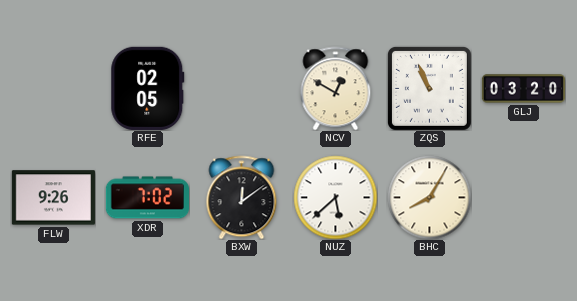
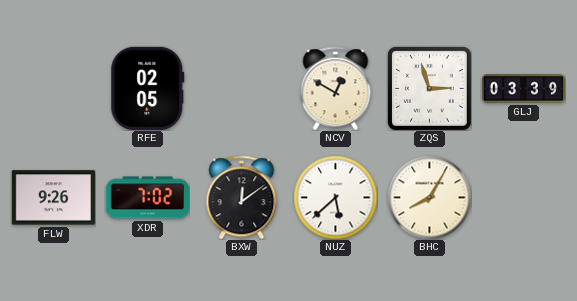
ZQS: 10:56 -> 2:57
GLJ: 03:20 -> 03:39
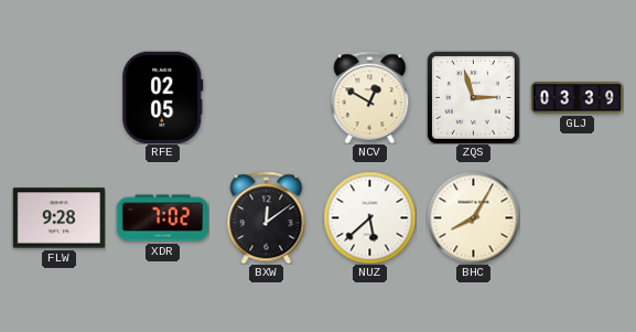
FLW: 9:26 -> 9:28
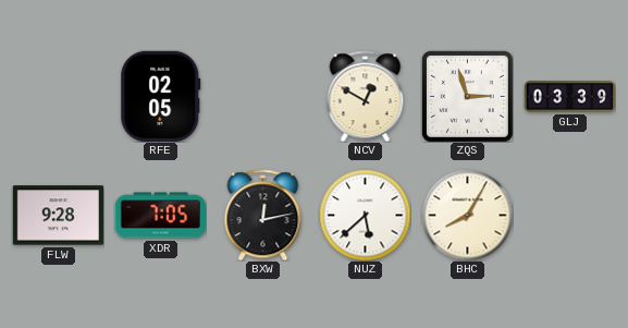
XDR: 7:02 -> 7:05
BXW: 12:09 -> 12:13
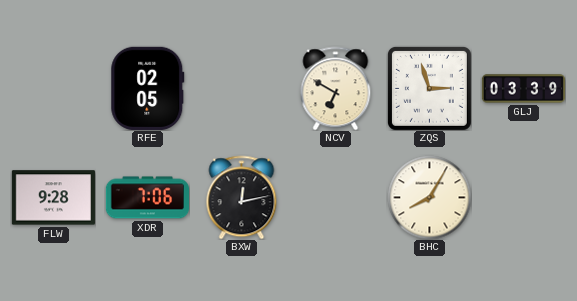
NCV: 12:50 -> 6:50
XDR: 7:05 -> 7:06
NUZ: 5:38 -> none
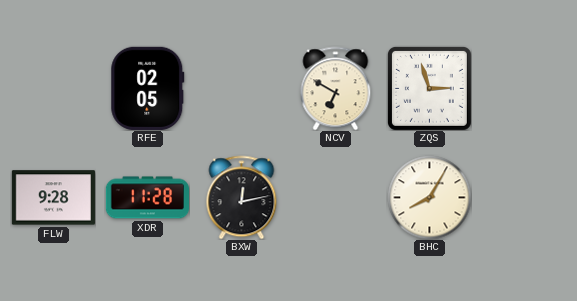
GLJ: 03:39 -> none
XDR: 7:06 -> 11:28
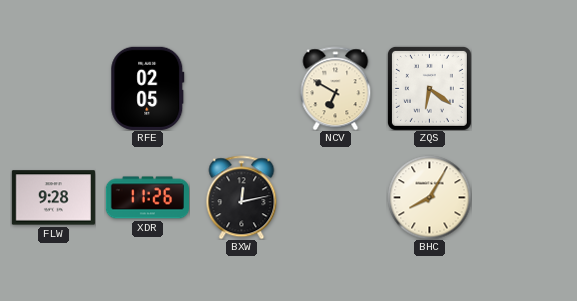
ZQS: 2:57 -> 6:21
XDR: 11:28 -> 11:26
